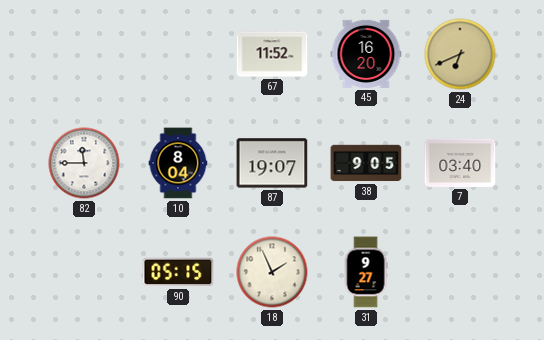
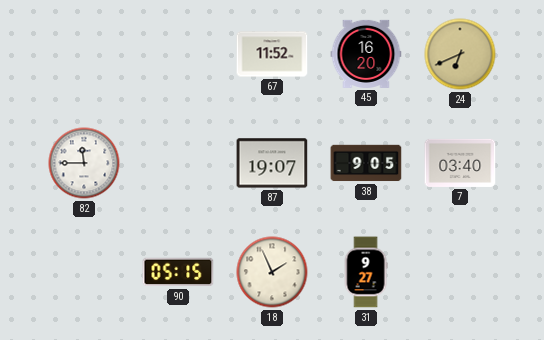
10: 8:04 -> none
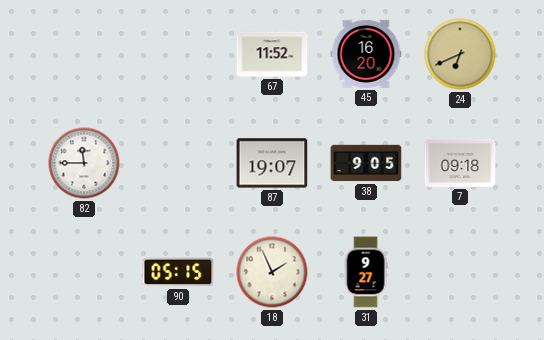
7: 03:40 -> 09:18
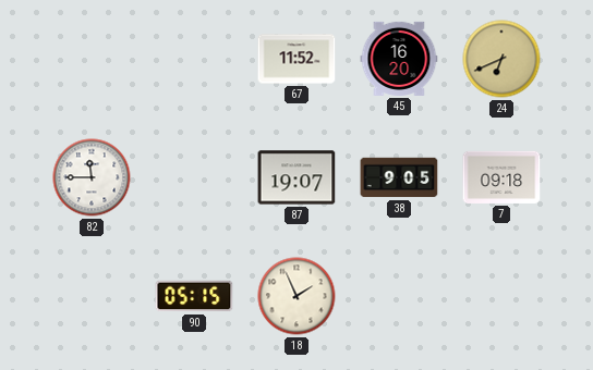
31: 9:27 -> none
